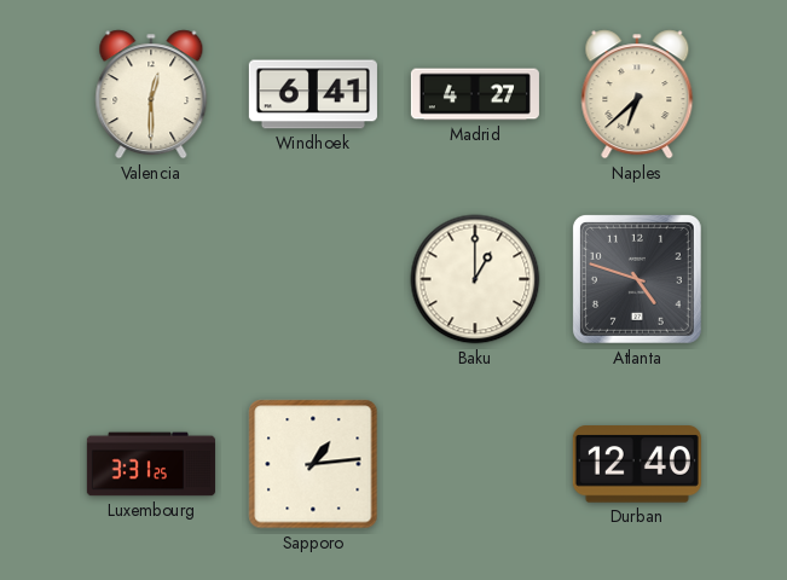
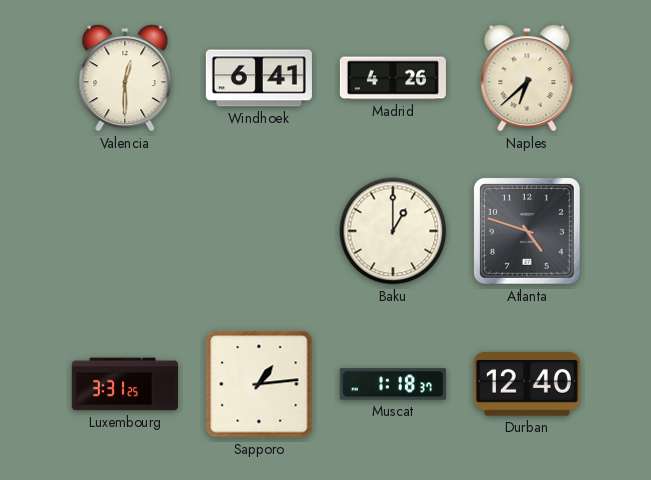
Madrid: 4:27 -> 4:26
Muscat: none -> 1:18
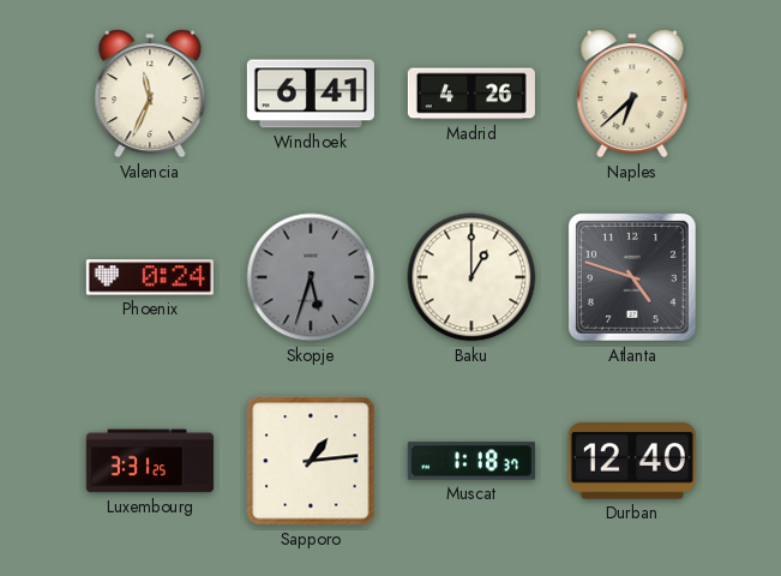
Valencia: 12:30 -> 11:34
Phoenix: none -> 0:24
Skopje: none -> 5:33
